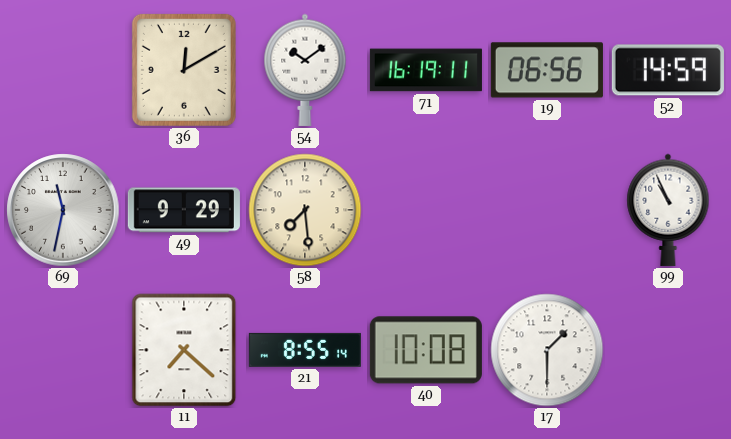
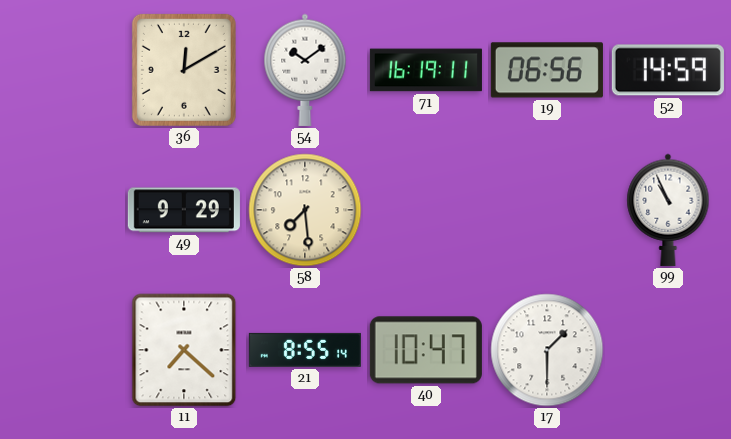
69: 11:32 -> none
40: 10:08 -> 10:47
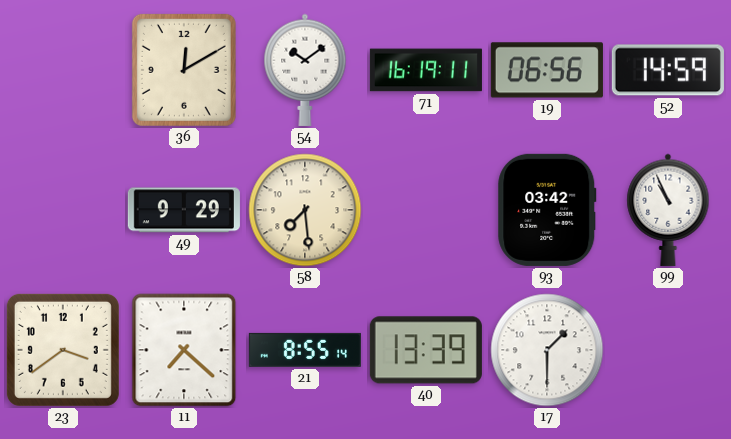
93: none -> 03:42
23: none -> 3:39
40: 10:47 -> 13:39
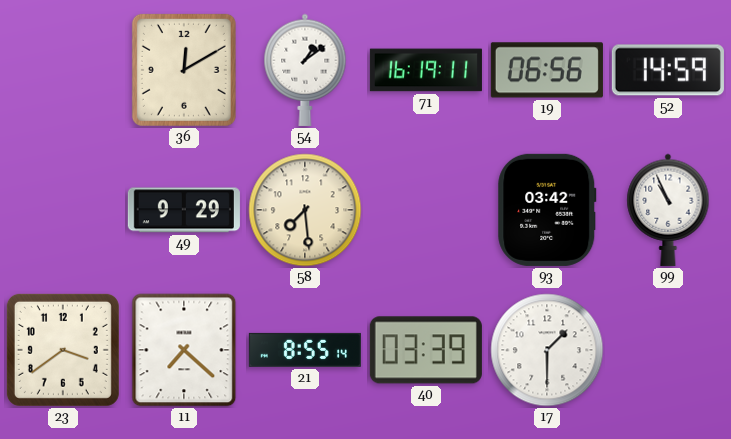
54: 10:09 -> 1:09
40: 13:39 -> 03:39
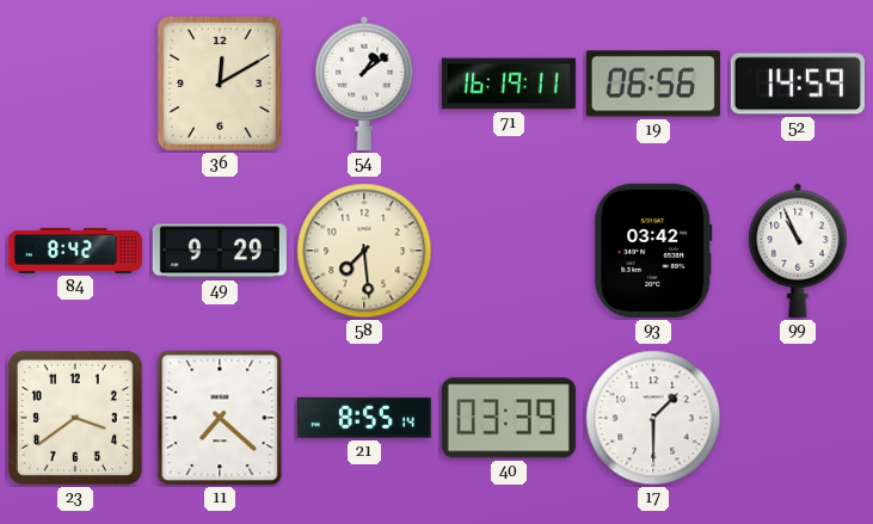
84: none -> 8:42
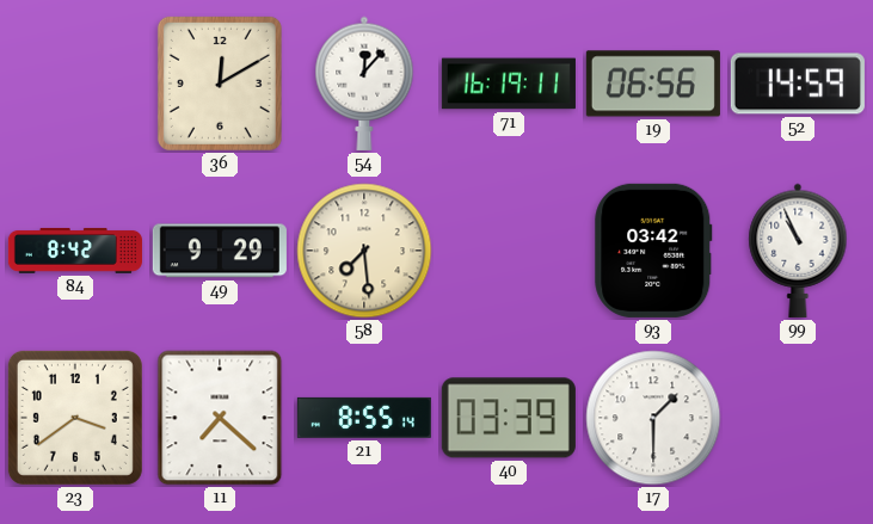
54: 1:09 -> 12:07
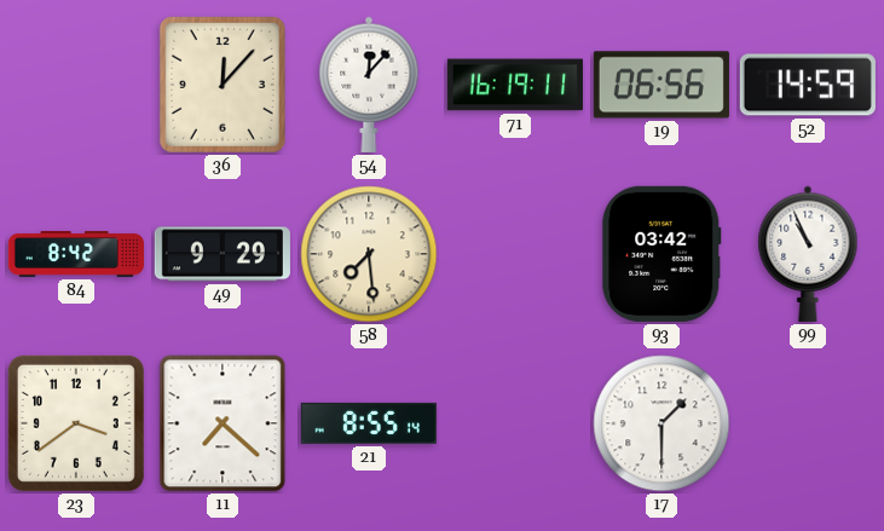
36: 12:10 -> 12:07
40: 03:39 -> none
